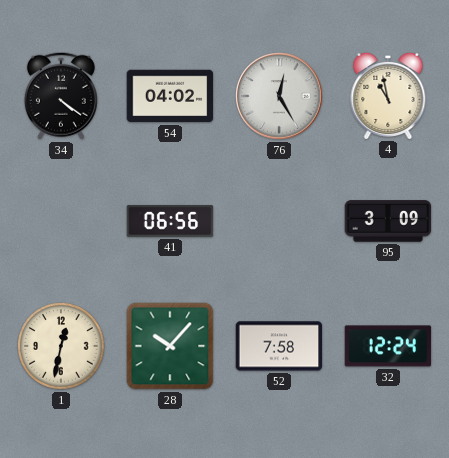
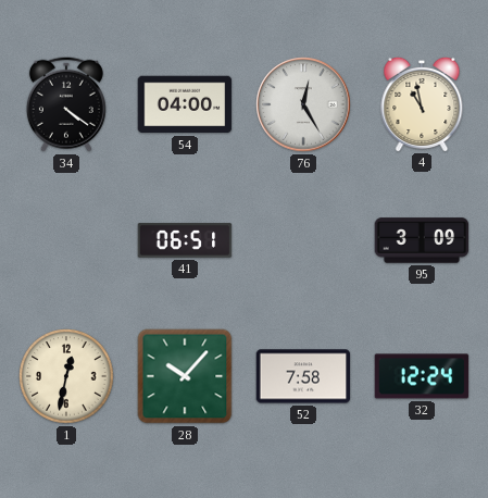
54: 04:02 -> 04:00
41: 06:56 -> 06:51
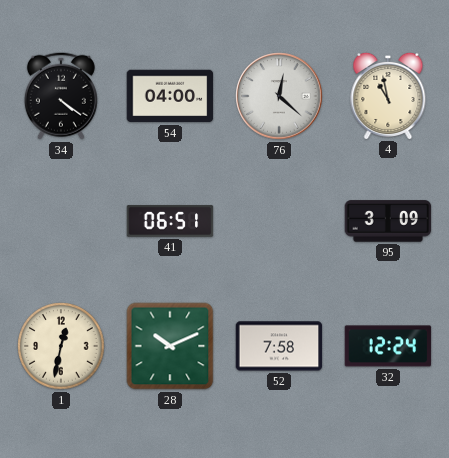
76: 12:25 -> 12:22
28: 10:07 -> 10:11
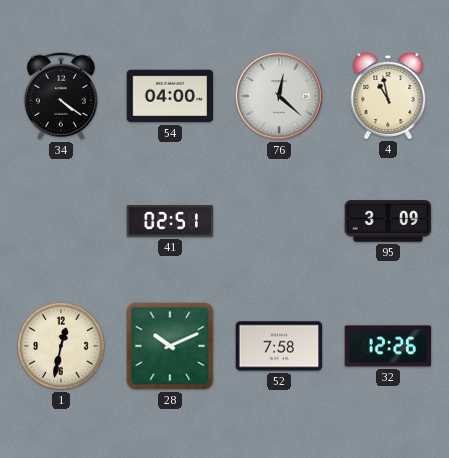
41: 06:51 -> 02:51
32: 12:24 -> 12:26
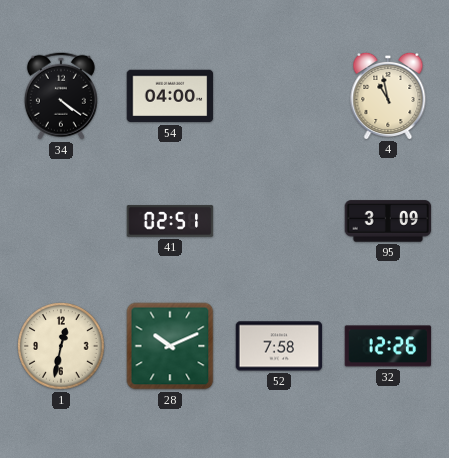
76: 12:22 -> none
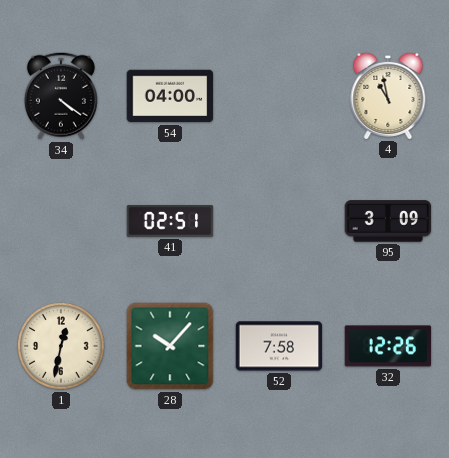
28: 10:11 -> 10:07
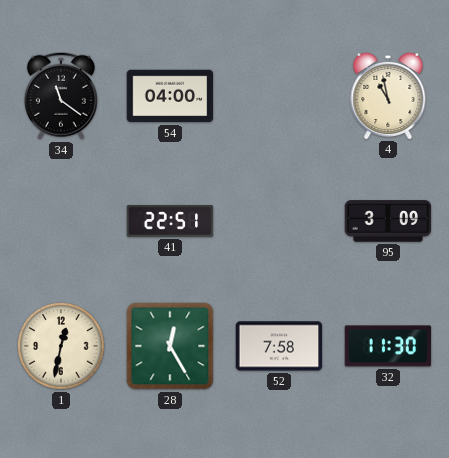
34: 4:21 -> 11:21
41: 02:51 -> 22:51
28: 10:07 -> 12:25
32: 12:26 -> 11:30
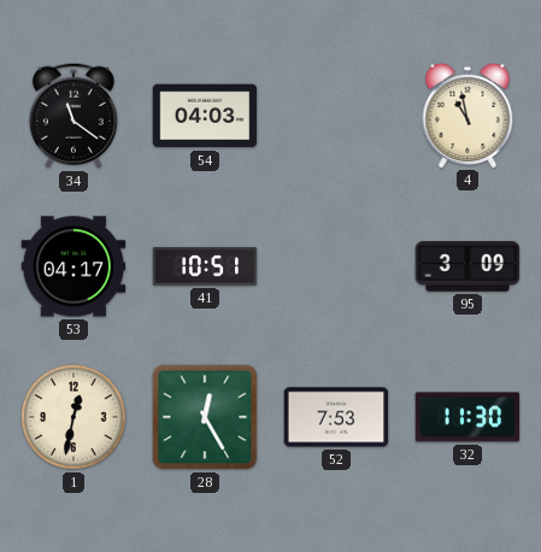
54: 04:00 -> 04:03
53: none -> 04:17
41: 22:51 -> 10:51
52: 7:58 -> 7:53
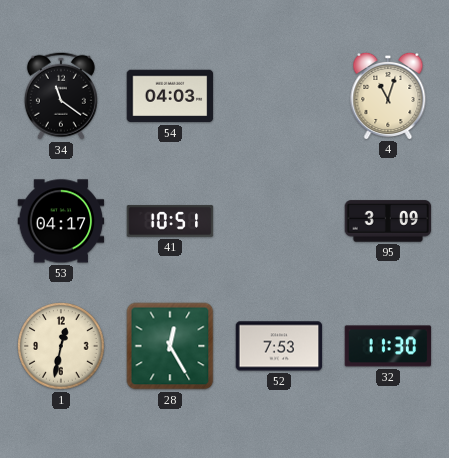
4: 10:58 -> 11:03
